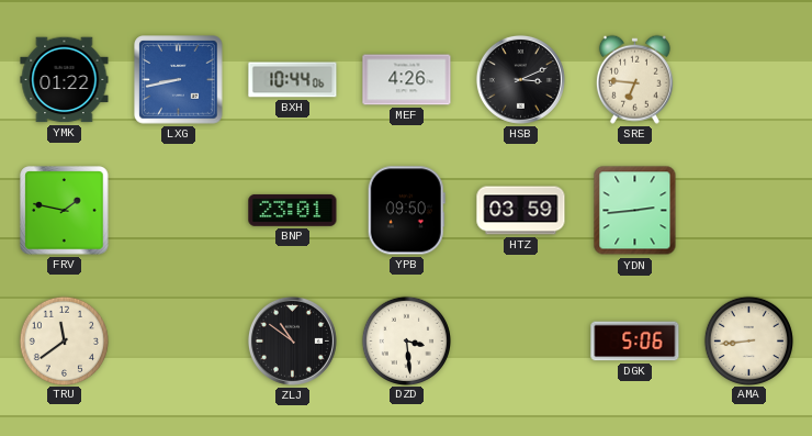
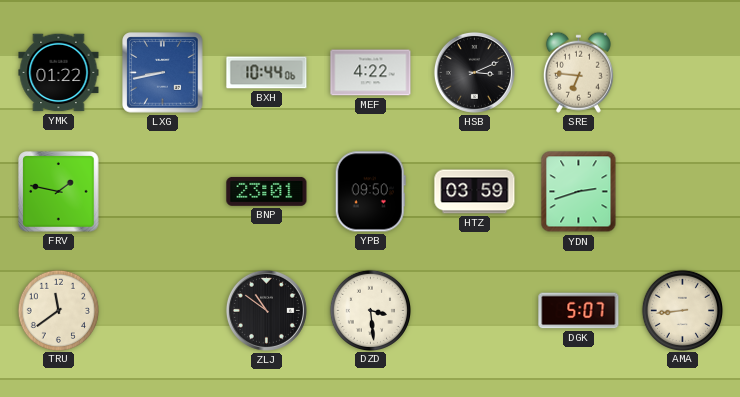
MEF: 4:26 -> 4:22
YDN: 2:44 -> 2:42
DGK: 5:06 -> 5:07
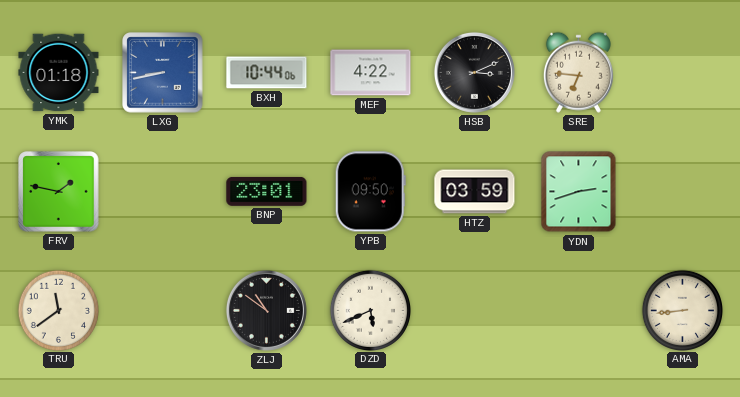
YMK: 01:22 -> 01:18
DZD: 3:29 -> 5:41
DGK: 5:07 -> none
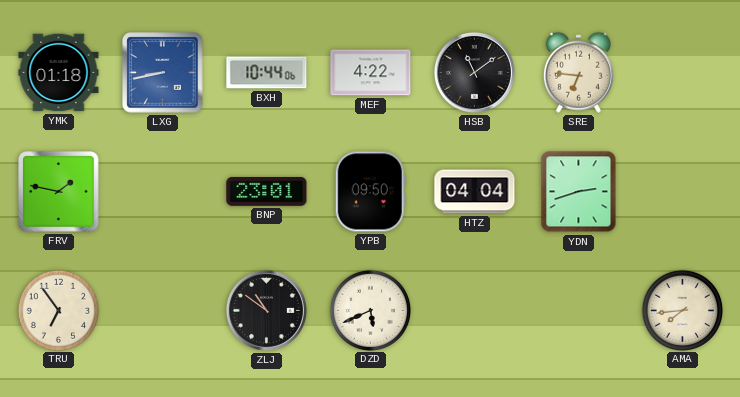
HSB: 3:11 -> 11:09
HTZ: 03:59 -> 04:04
TRU: 11:39 -> 6:54
AMA: 8:44 -> 7:44
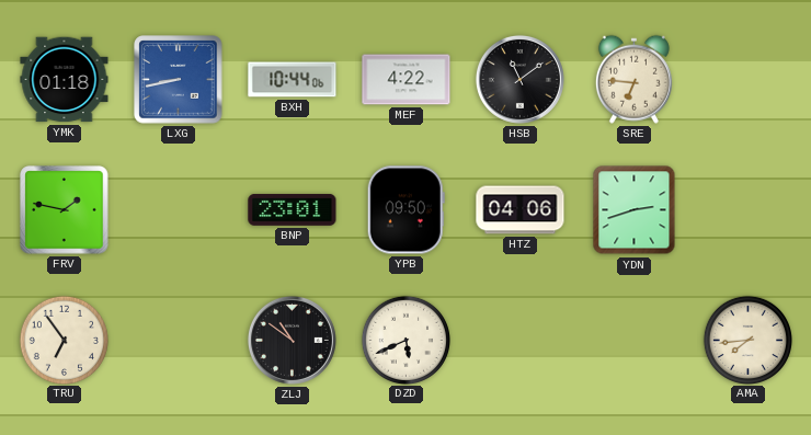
HTZ: 04:04 -> 04:06
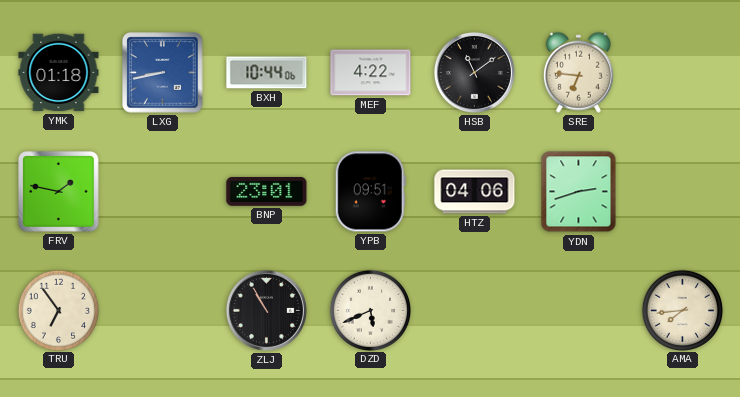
YPB: 09:50 -> 09:51
ZLJ: 10:51 -> 10:55
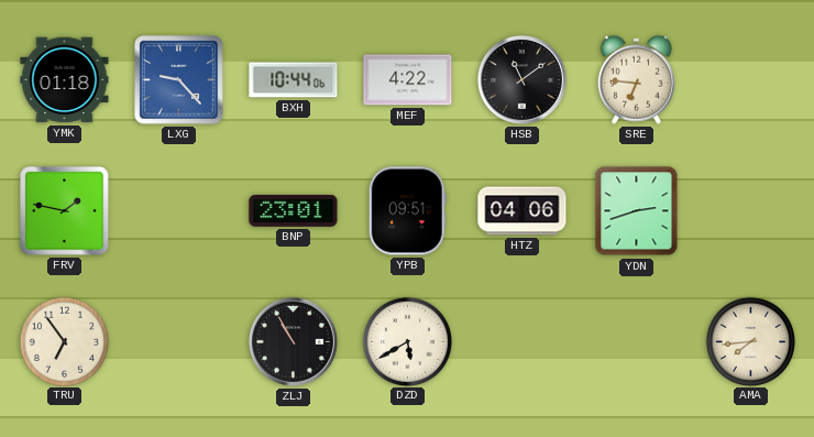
LXG: 8:43 -> 9:23
DZD: 5:41 -> 5:40
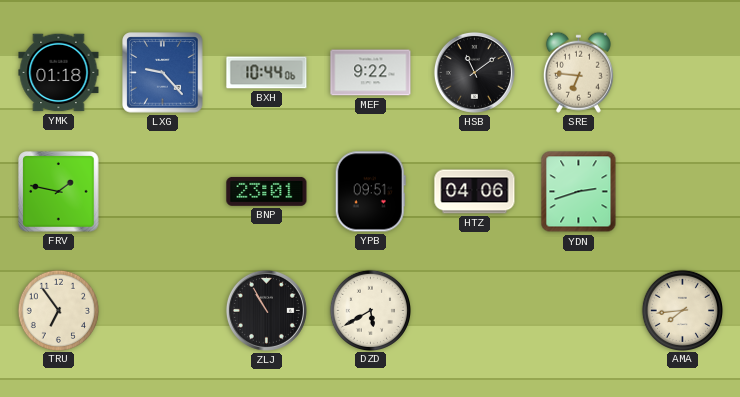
MEF: 4:22 -> 9:22
